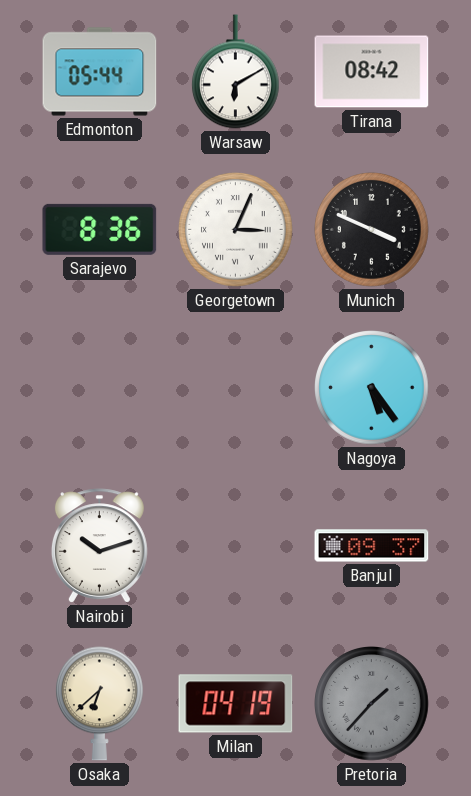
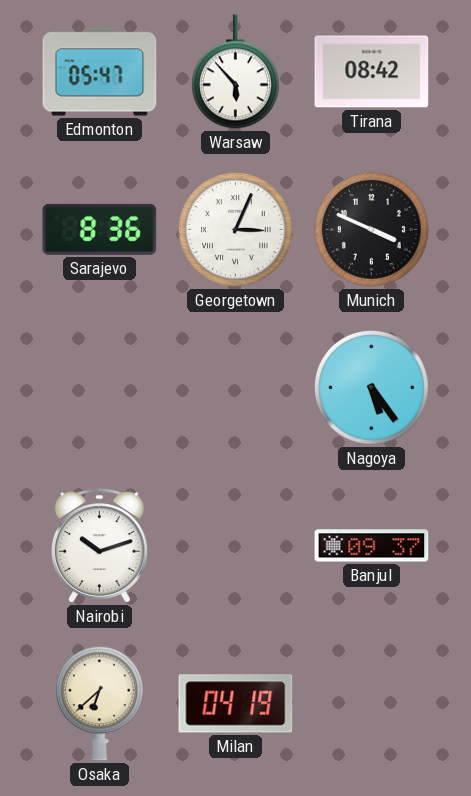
Edmonton: 05:44 -> 05:47
Warsaw: 6:10 -> 5:53
Pretoria: 1:37 -> none
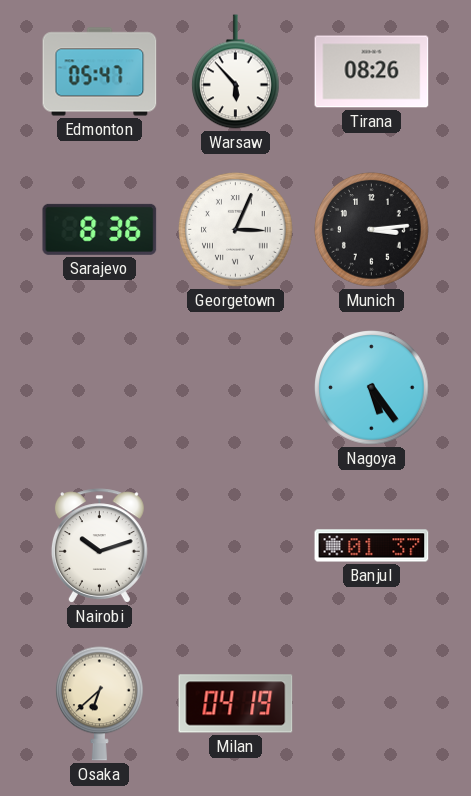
Tirana: 08:42 -> 08:26
Munich: 3:49 -> 3:14
Banjul: 09:37 -> 01:37
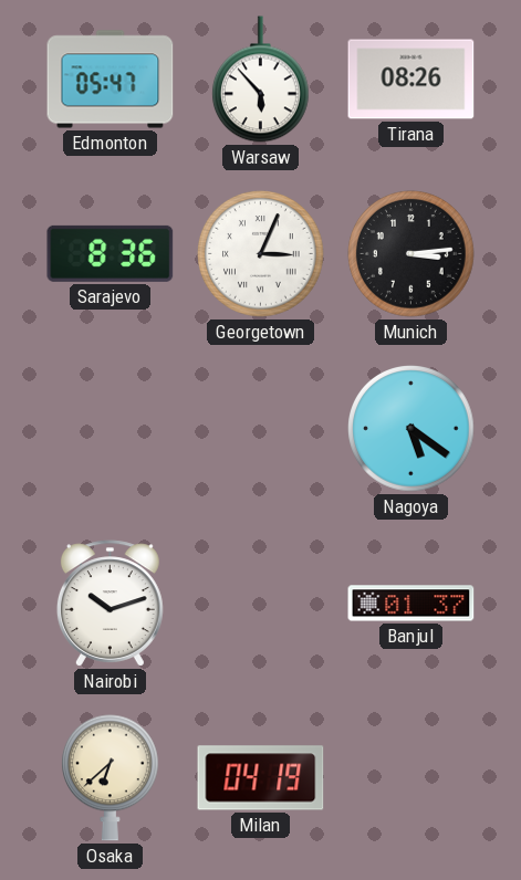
Nagoya: 5:24 -> 5:21
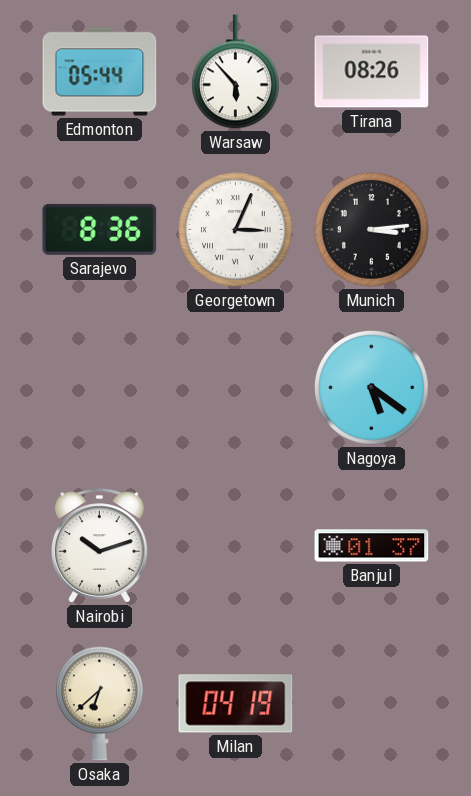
Edmonton: 05:47 -> 05:44
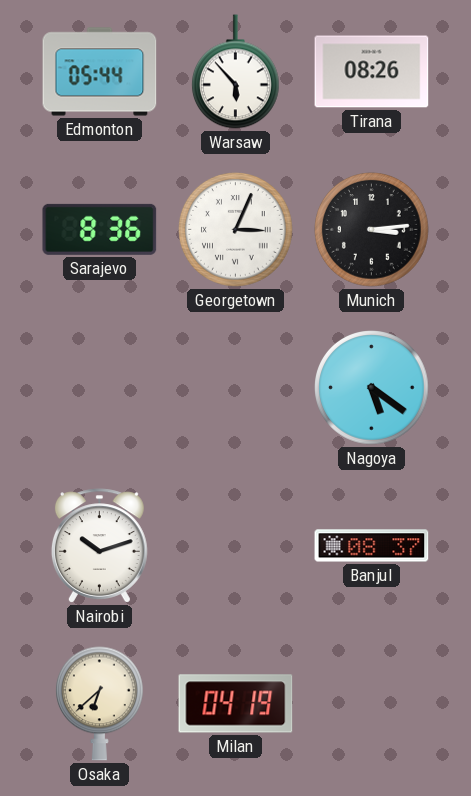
Banjul: 01:37 -> 08:37
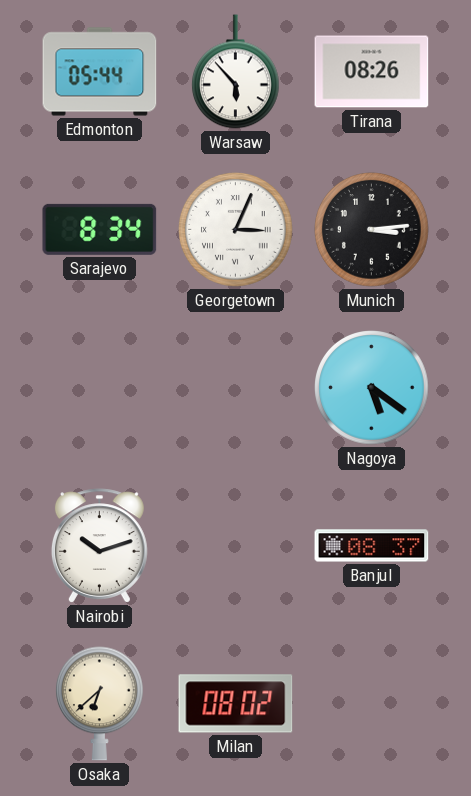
Sarajevo: 8:36 -> 8:34
Milan: 04:19 -> 08:02
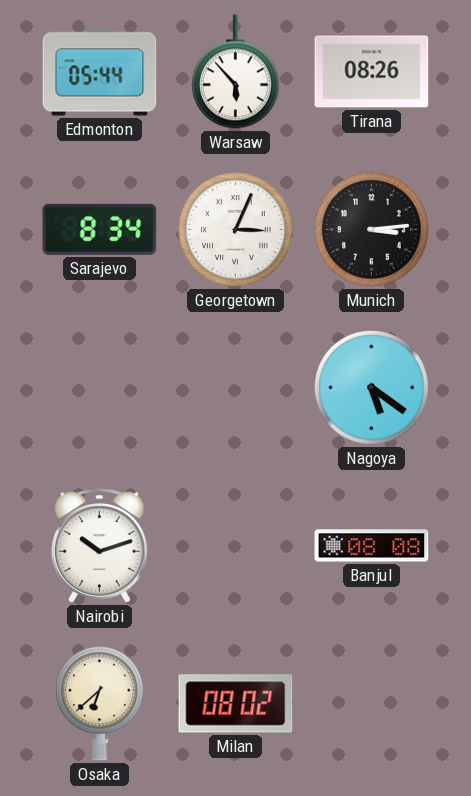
Banjul: 08:37 -> 08:08
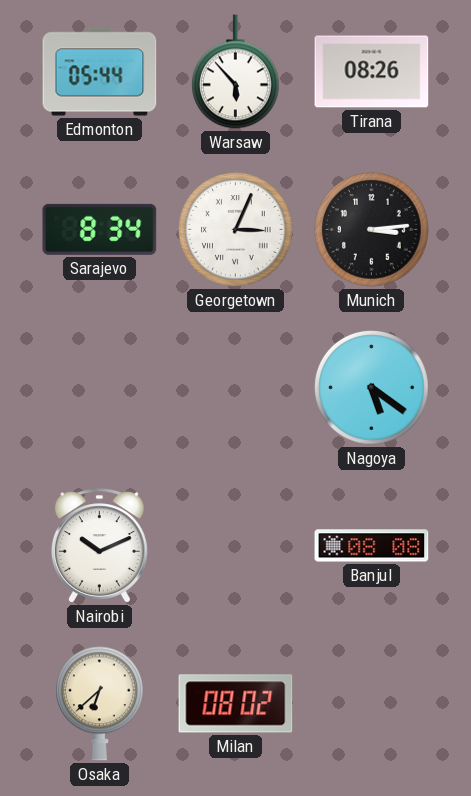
Nairobi: 10:12 -> 10:11
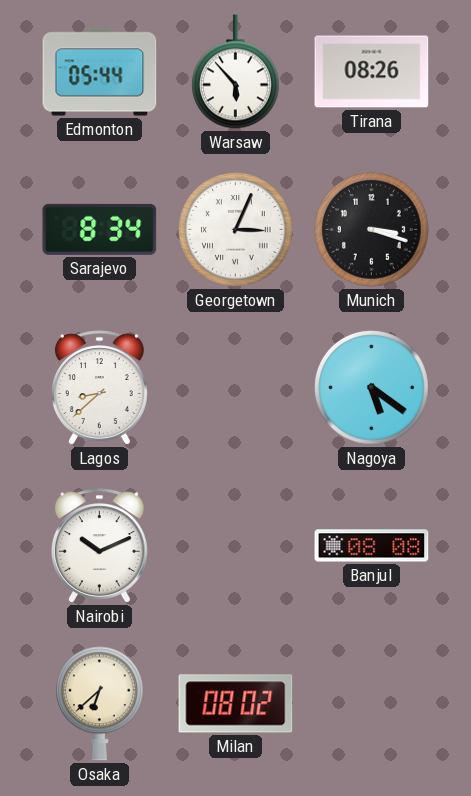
Munich: 3:14 -> 3:18
Lagos: none -> 8:38
